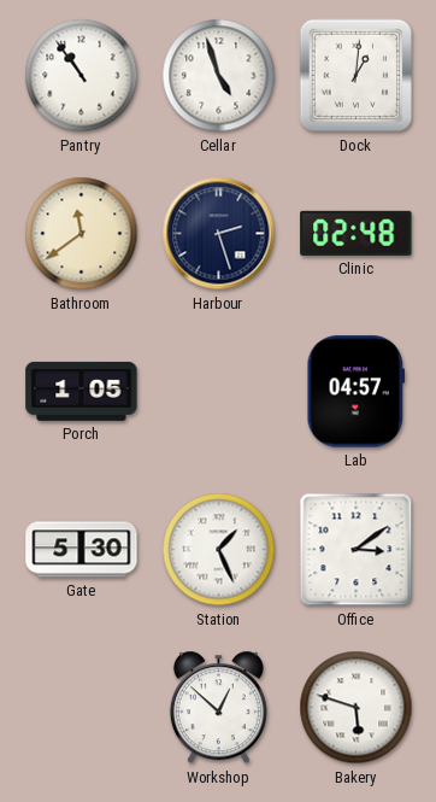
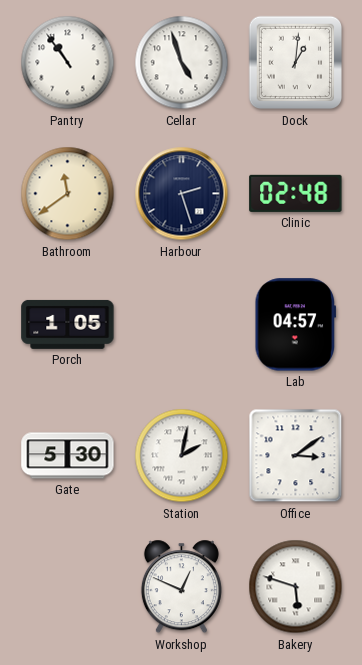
Station: 1:26 -> 2:02
Workshop: 12:52 -> 12:49
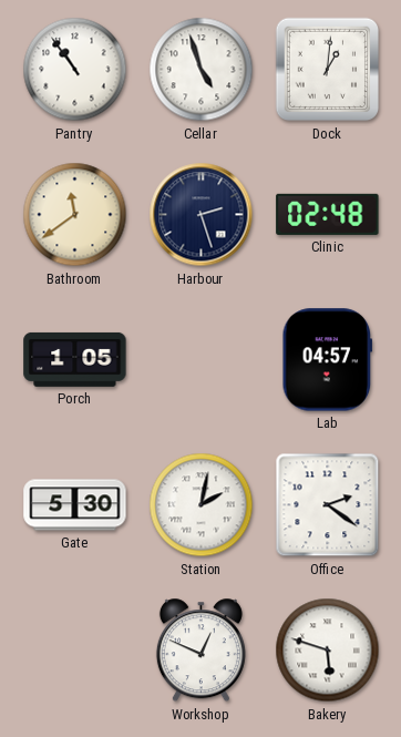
Office: 3:09 -> 2:21
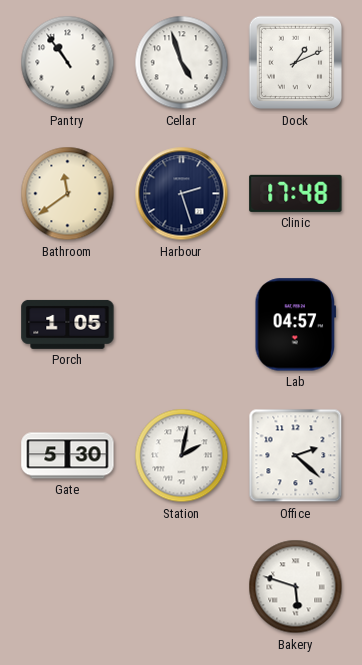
Dock: 1:01 -> 1:11
Clinic: 02:48 -> 17:48
Office: 2:21 -> 2:22
Workshop: 12:49 -> none
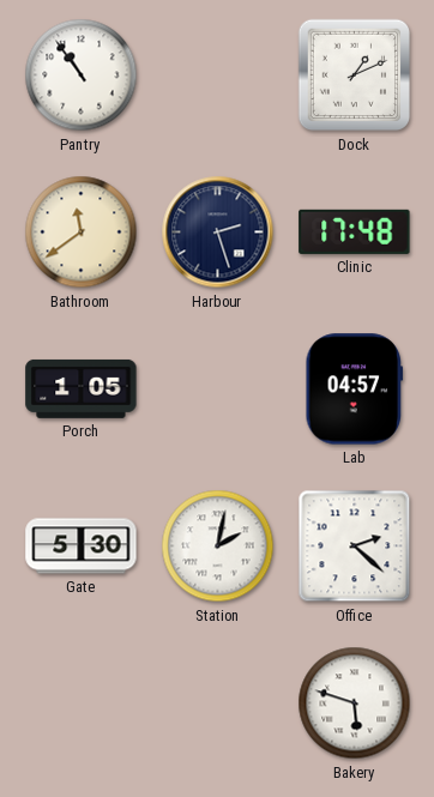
Cellar: 4:57 -> none
